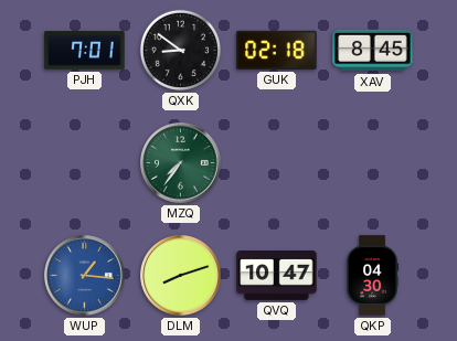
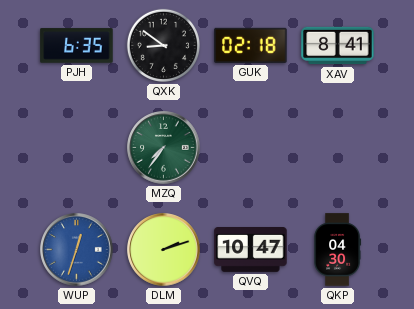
PJH: 7:01 -> 6:35
XAV: 8:45 -> 8:41
WUP: 1:16 -> 12:33
DLM: 8:12 -> 2:12
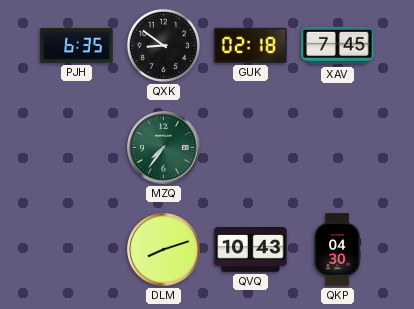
XAV: 8:41 -> 7:45
WUP: 12:33 -> none
DLM: 2:12 -> 8:12
QVQ: 10:47 -> 10:43
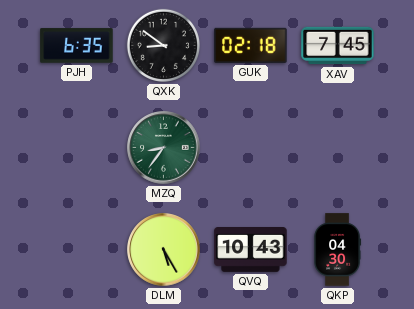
MZQ: 7:36 -> 8:36
DLM: 8:12 -> 5:25
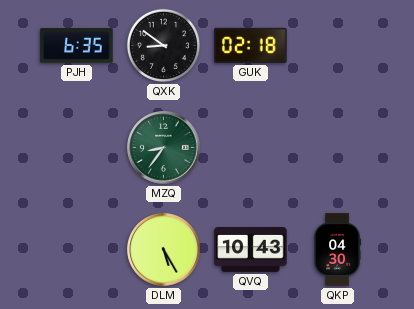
XAV: 7:45 -> none
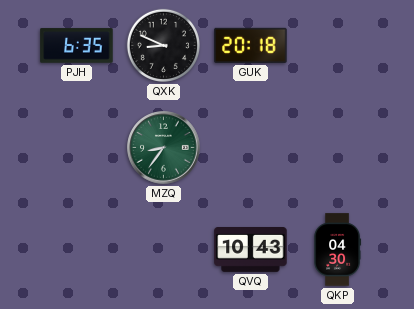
QXK: 8:51 -> 8:49
GUK: 02:18 -> 20:18
DLM: 5:25 -> none
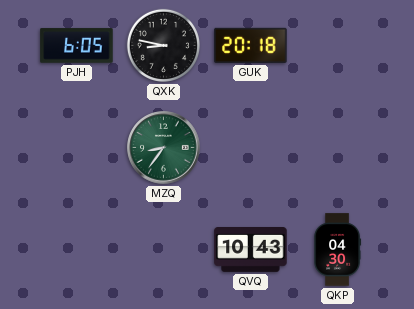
PJH: 6:35 -> 6:05
QXK: 8:49 -> 8:47
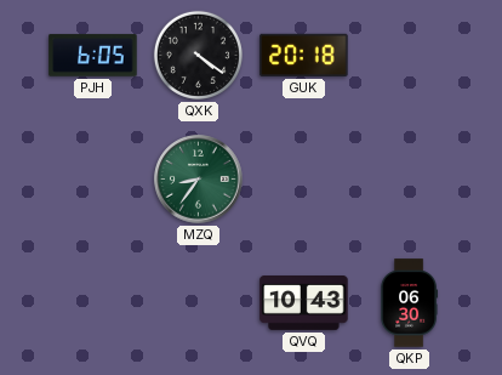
QXK: 8:47 -> 4:21
QKP: 04:30 -> 06:30
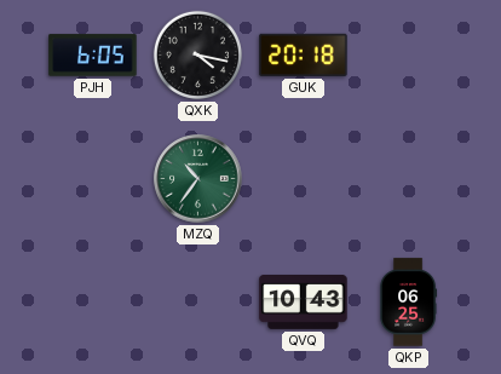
QXK: 4:21 -> 4:17
MZQ: 8:36 -> 10:36
QKP: 06:30 -> 06:25
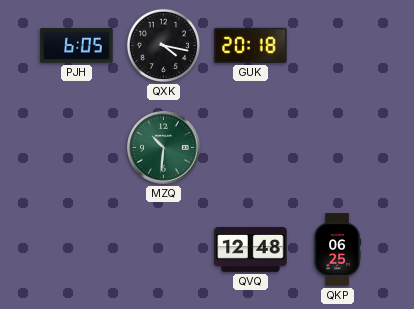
MZQ: 10:36 -> 10:31
QVQ: 10:43 -> 12:48
